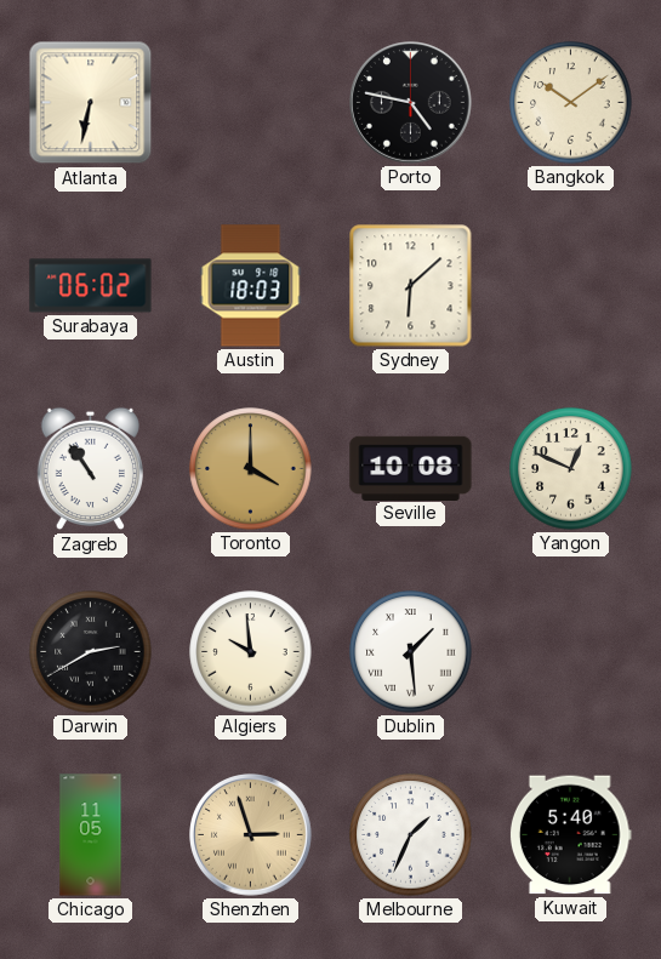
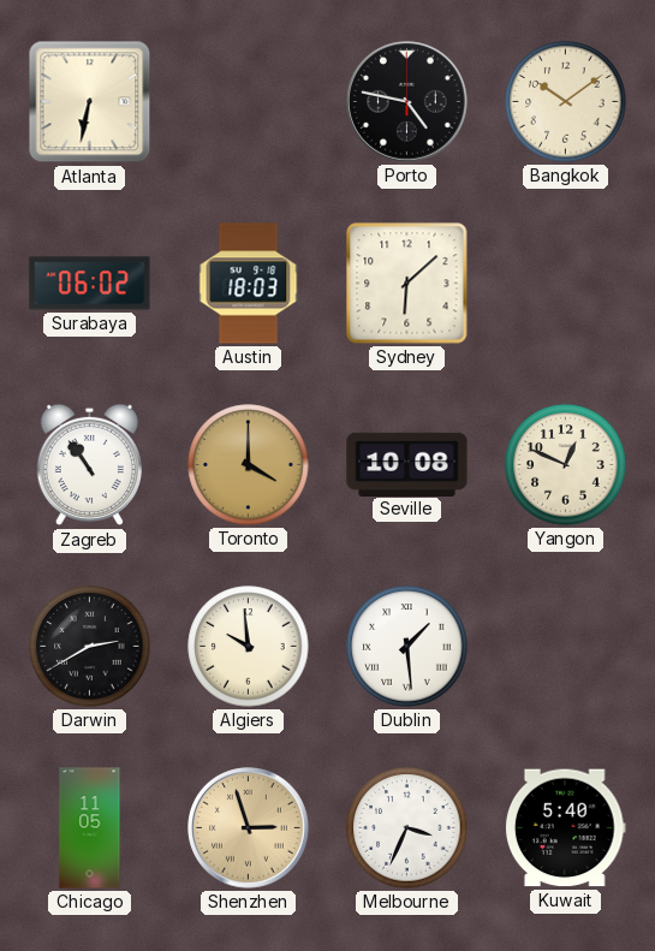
Melbourne: 1:34 -> 3:34
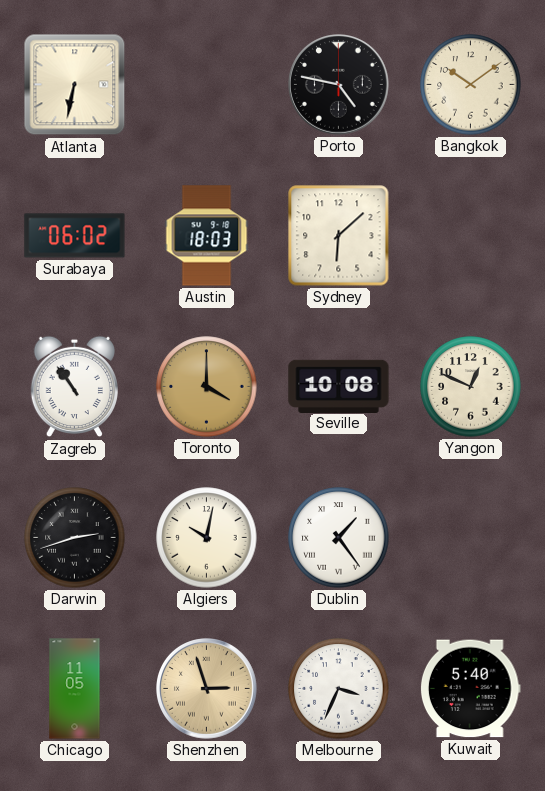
Darwin: 2:40 -> 2:42
Algiers: 9:59 -> 10:02
Dublin: 1:29 -> 1:24
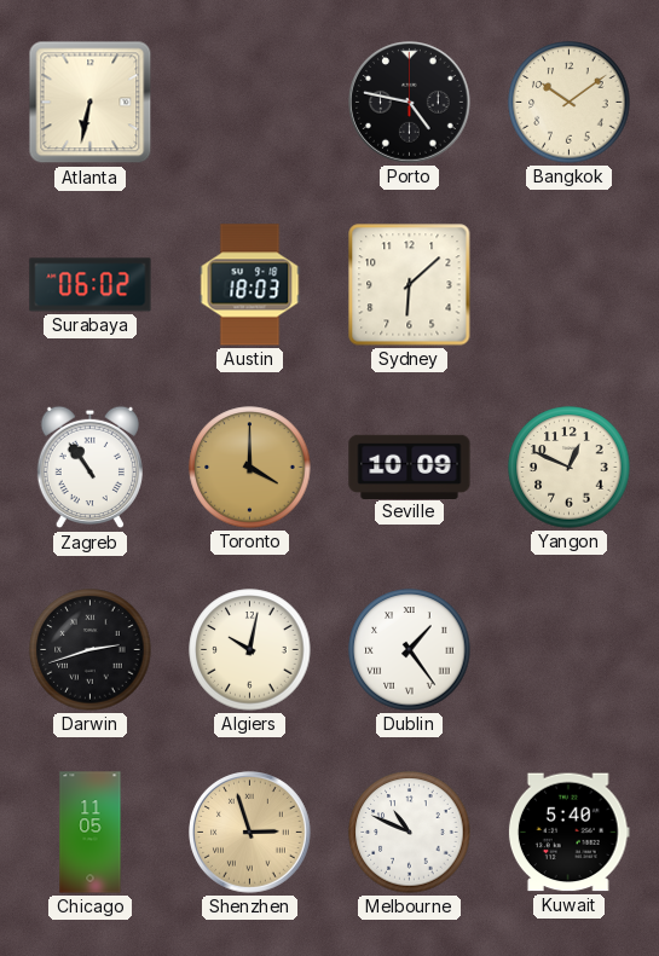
Seville: 10:08 -> 10:09
Melbourne: 3:34 -> 10:49
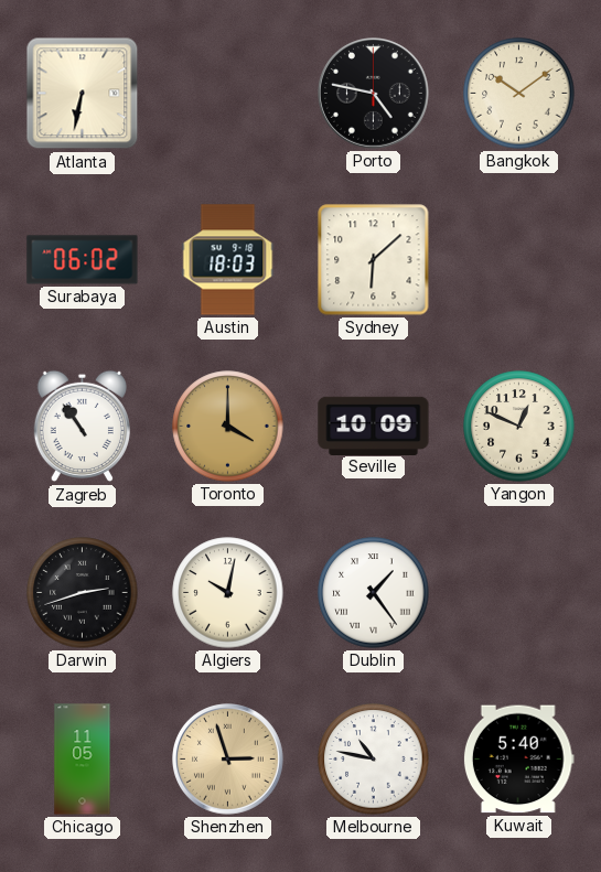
Melbourne: 10:49 -> 10:47
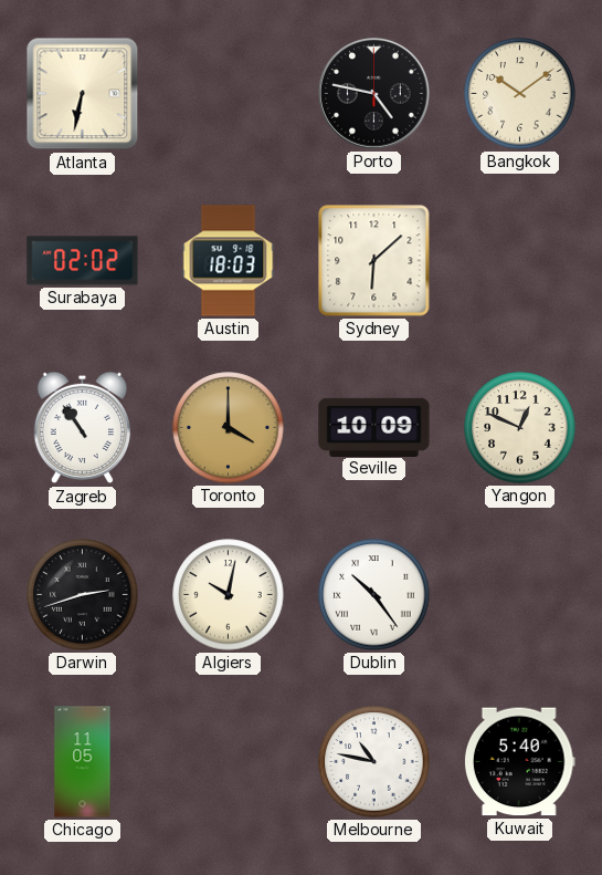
Surabaya: 06:02 -> 02:02
Dublin: 1:24 -> 10:24
Shenzhen: 2:57 -> none
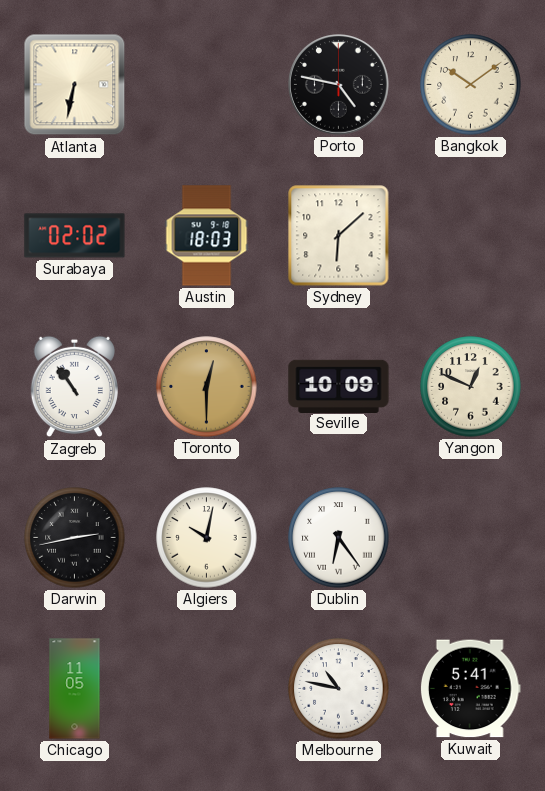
Toronto: 4:00 -> 12:30
Darwin: 2:42 -> 2:43
Dublin: 10:24 -> 6:24
Kuwait: 5:40 -> 5:41
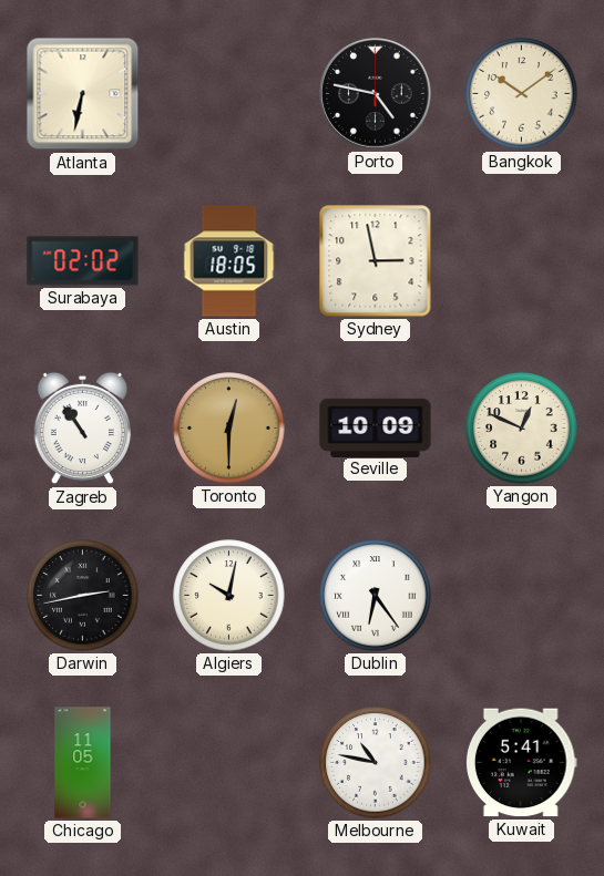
Austin: 18:03 -> 18:05
Sydney: 6:08 -> 2:58
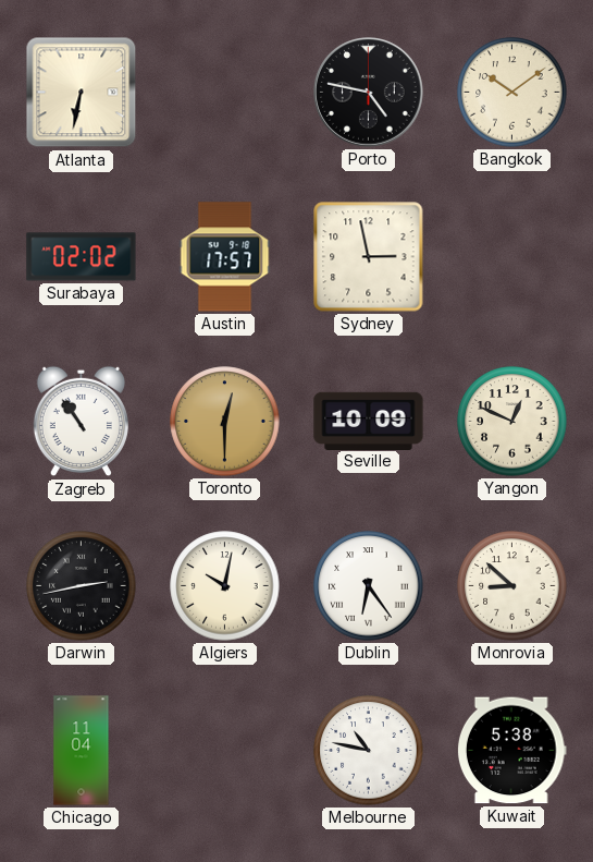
Austin: 18:05 -> 17:57
Monrovia: none -> 8:52
Chicago: 11:05 -> 11:04
Kuwait: 5:41 -> 5:38
